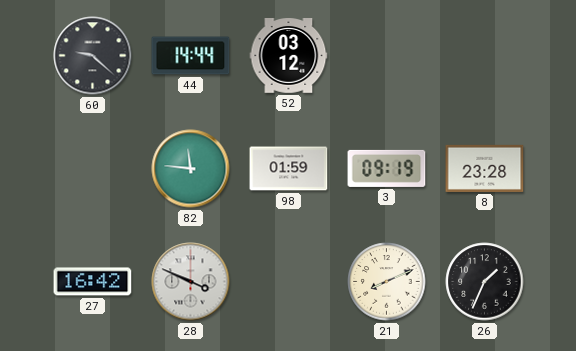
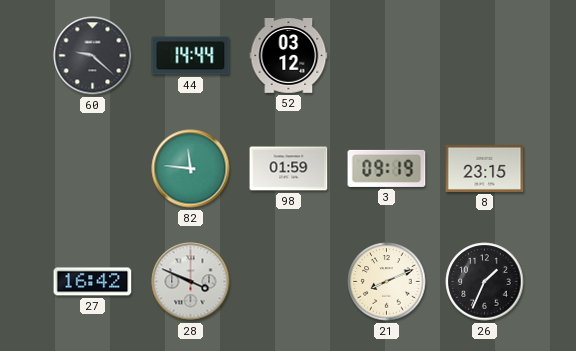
8: 23:28 -> 23:15
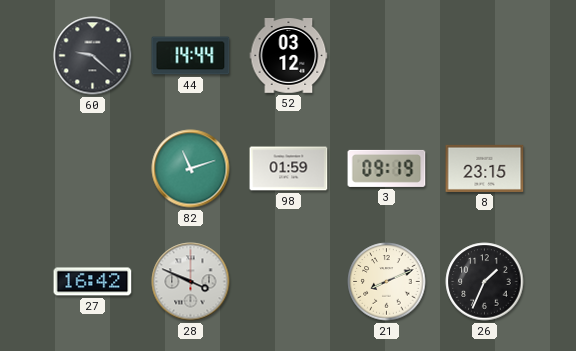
82: 11:46 -> 11:12
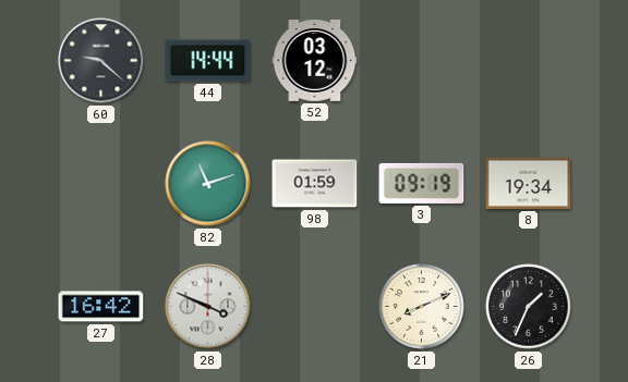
8: 23:15 -> 19:34
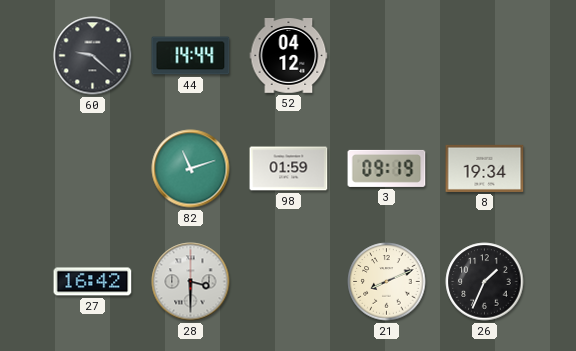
52: 03:12 -> 04:12
28: 3:49 -> 3:30
